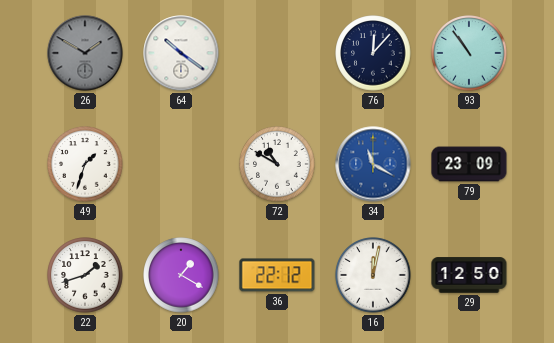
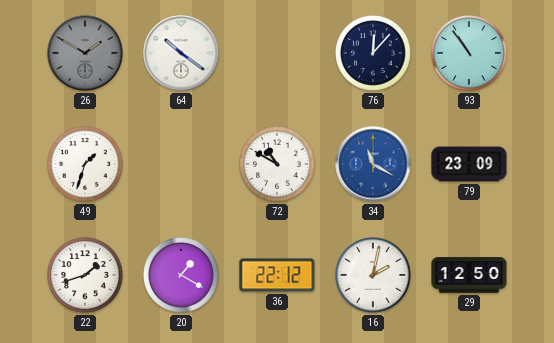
16: 12:02 -> 2:02
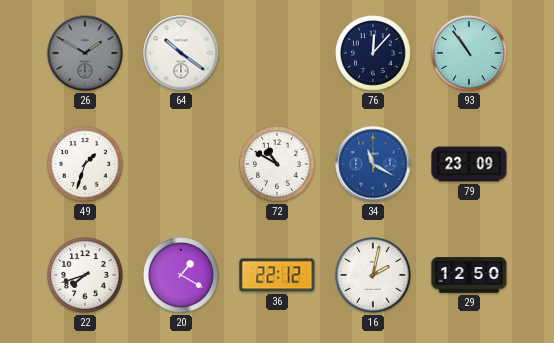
22: 1:42 -> 7:42
